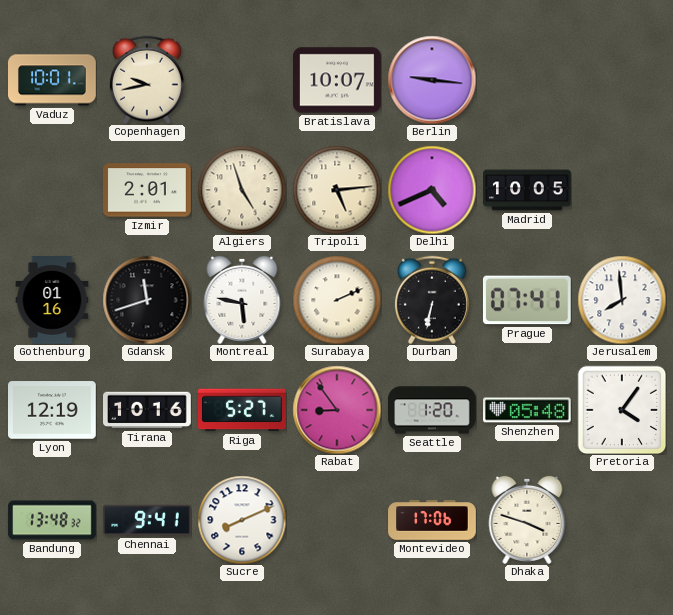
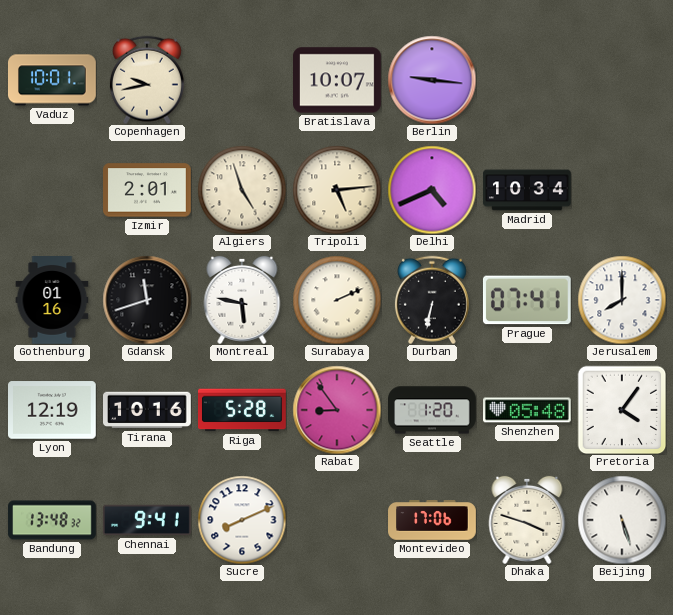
Madrid: 10:05 -> 10:34
Jerusalem: 7:59 -> 8:00
Riga: 5:27 -> 5:28
Beijing: none -> 5:27
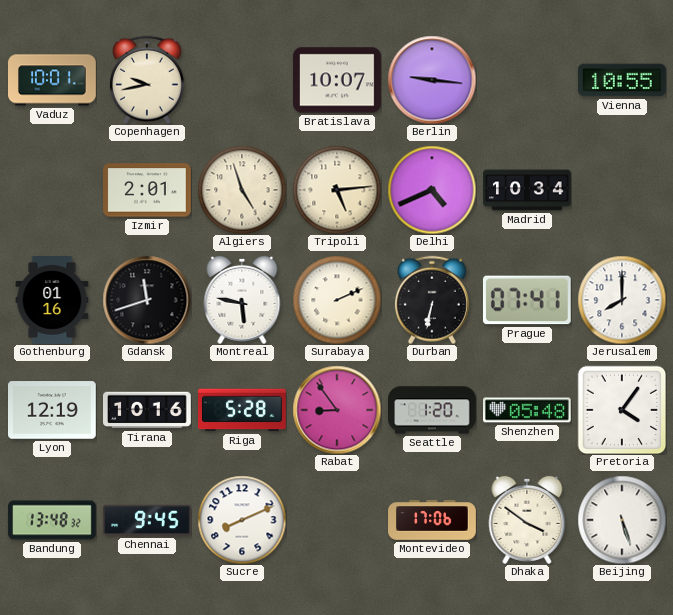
Vienna: none -> 10:55
Chennai: 9:41 -> 9:45
Dhaka: 3:48 -> 3:51
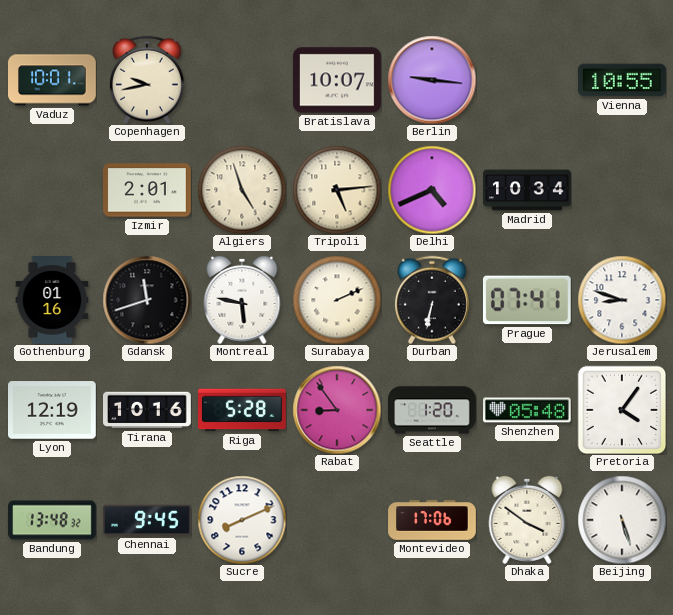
Jerusalem: 8:00 -> 8:48
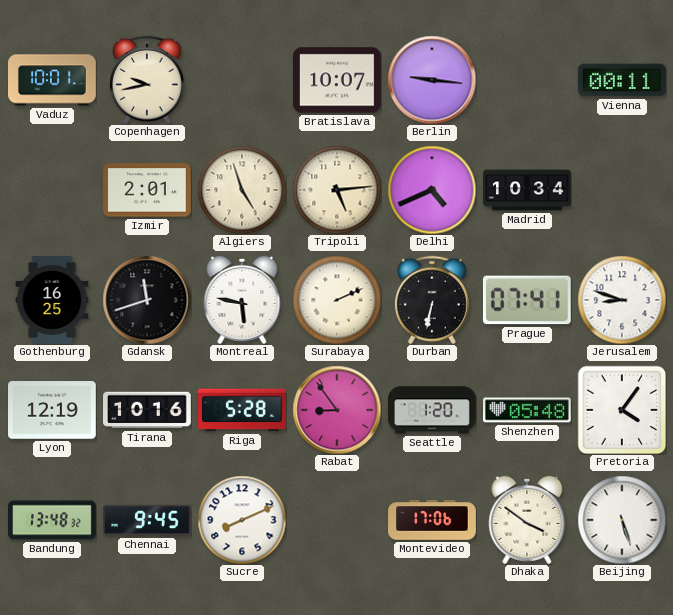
Vienna: 10:55 -> 00:11
Gothenburg: 01:16 -> 16:25
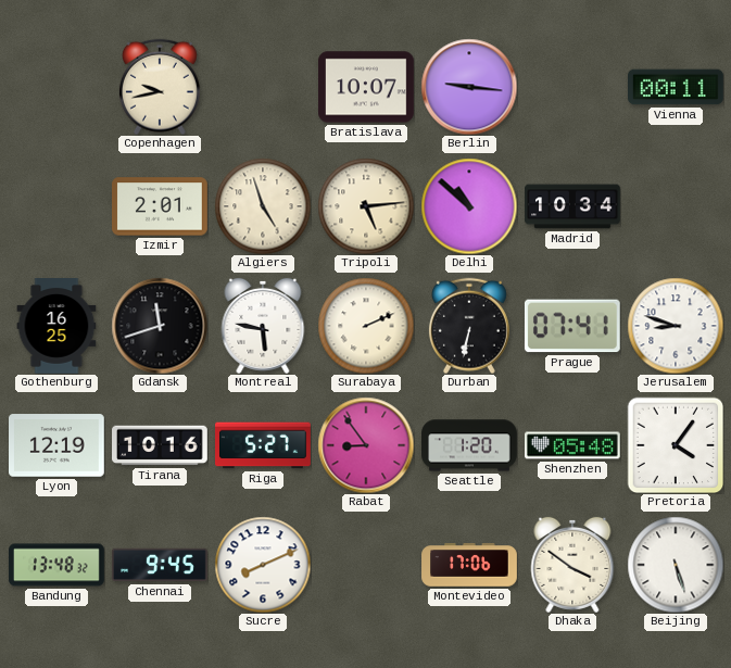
Vaduz: 10:01 -> none
Delhi: 4:41 -> 10:52
Riga: 5:28 -> 5:27
